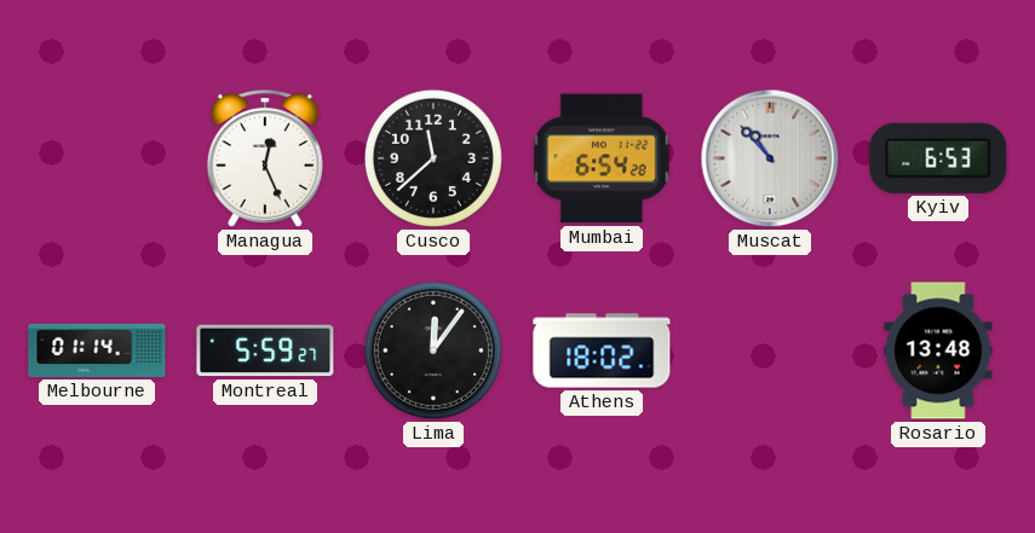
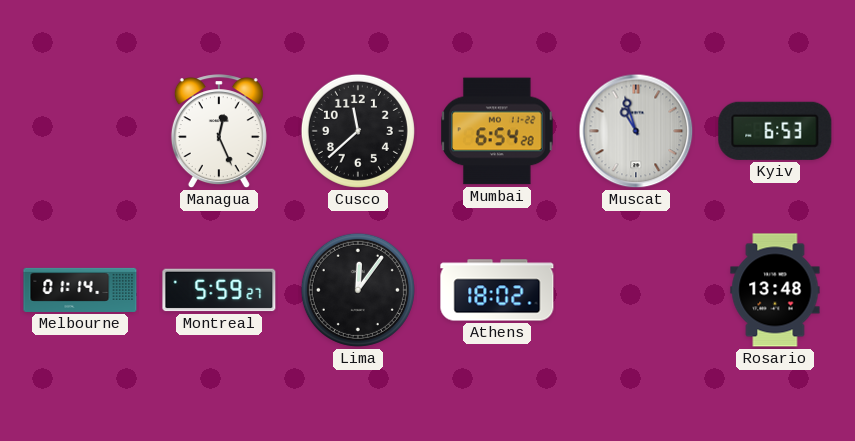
Muscat: 10:53 -> 10:57
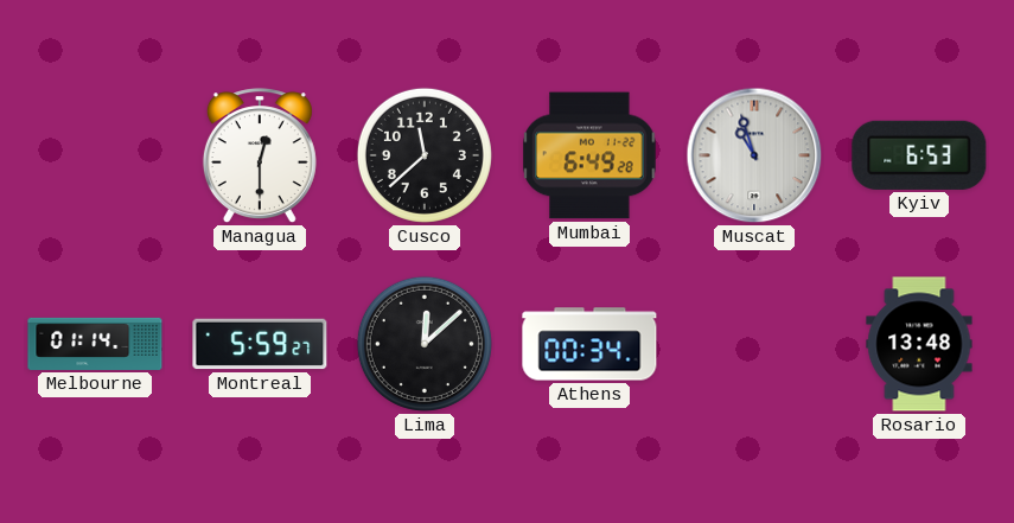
Managua: 12:26 -> 12:30
Mumbai: 6:54 -> 6:49
Lima: 12:06 -> 12:08
Athens: 18:02 -> 00:34
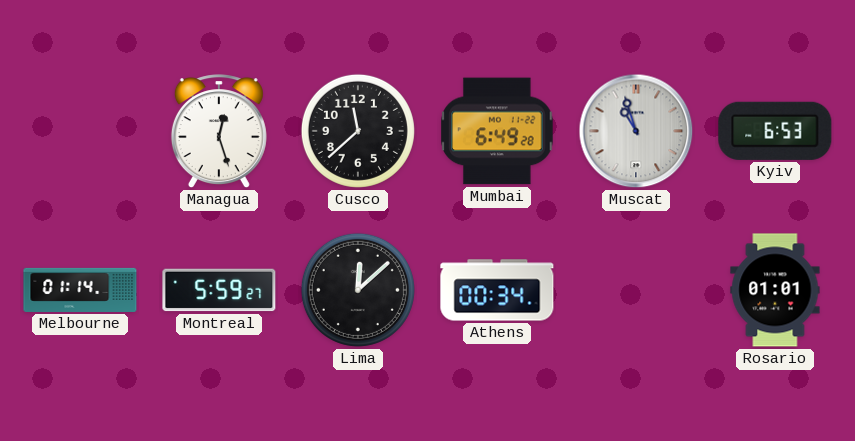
Managua: 12:30 -> 12:27
Rosario: 13:48 -> 01:01
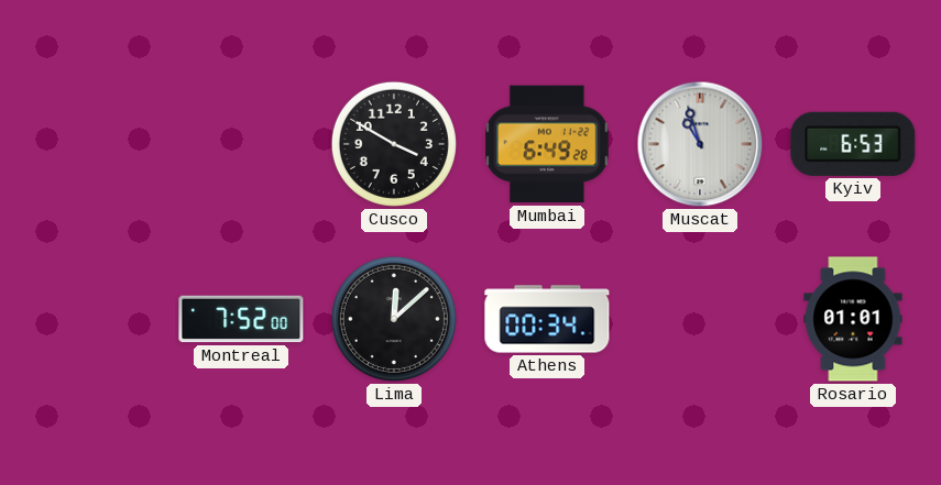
Managua: 12:27 -> none
Cusco: 11:38 -> 3:50
Melbourne: 01:14 -> none
Montreal: 5:59 -> 7:52
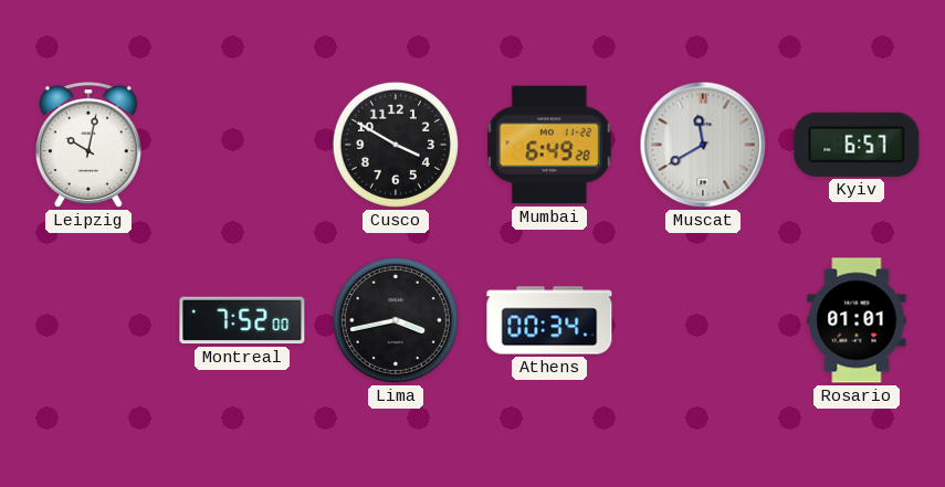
Leipzig: none -> 10:02
Muscat: 10:57 -> 11:40
Kyiv: 6:53 -> 6:57
Lima: 12:08 -> 3:43
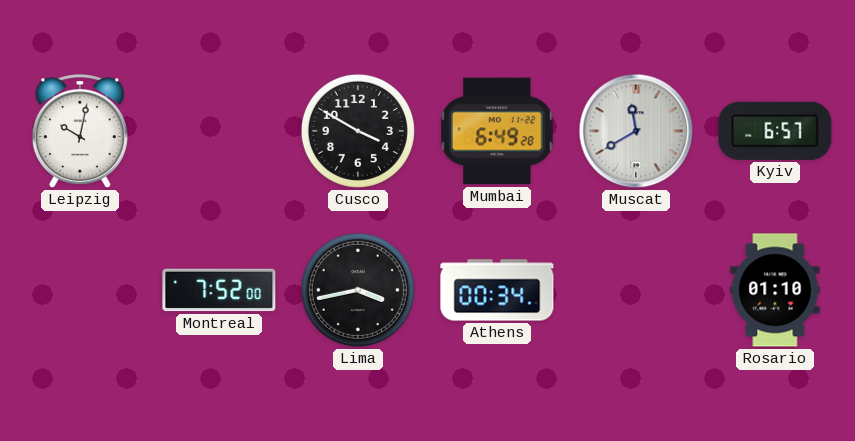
Rosario: 01:01 -> 01:10
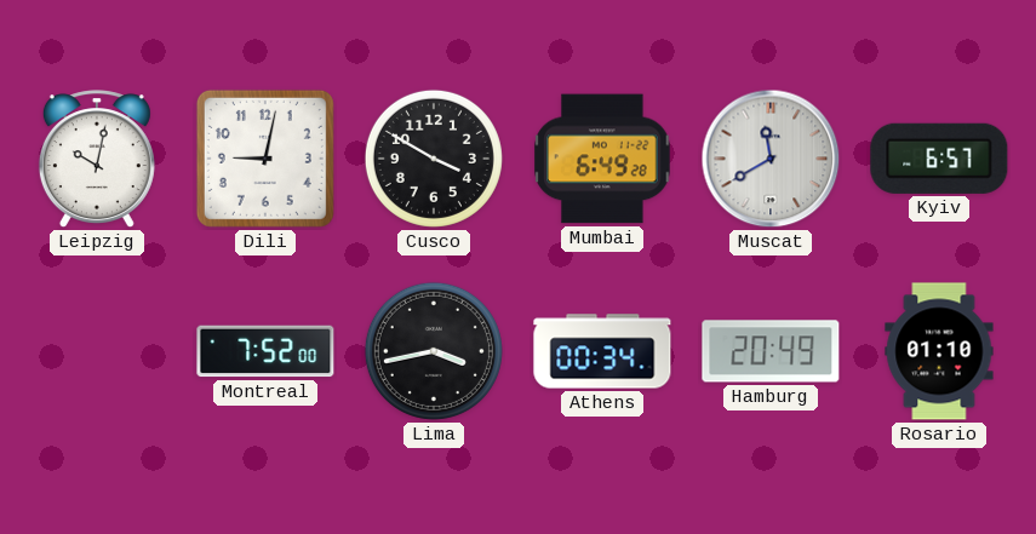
Dili: none -> 9:02
Hamburg: none -> 20:49
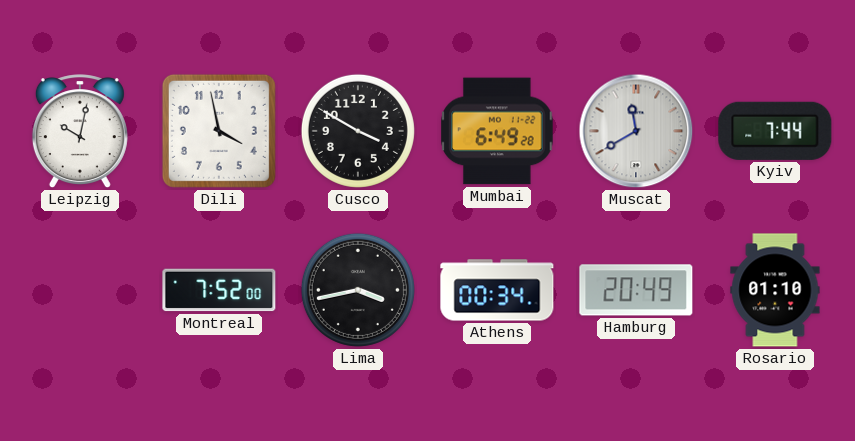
Dili: 9:02 -> 3:58
Kyiv: 6:57 -> 7:44
